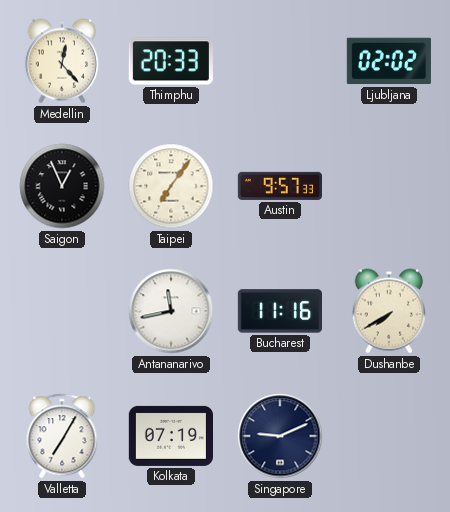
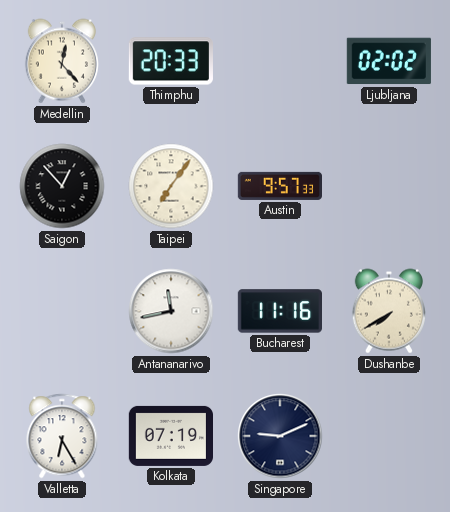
Saigon: 12:56 -> 12:53
Valletta: 7:05 -> 6:25
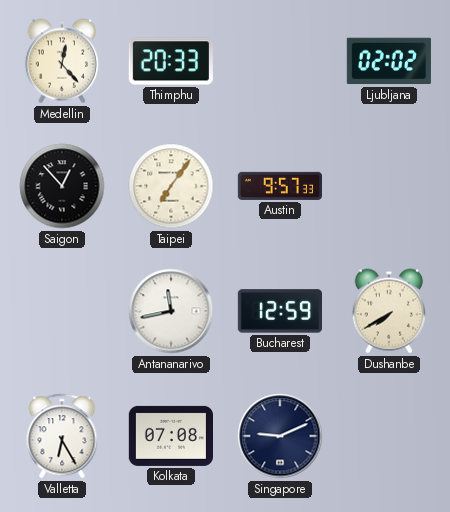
Bucharest: 11:16 -> 12:59
Kolkata: 07:19 -> 07:08
